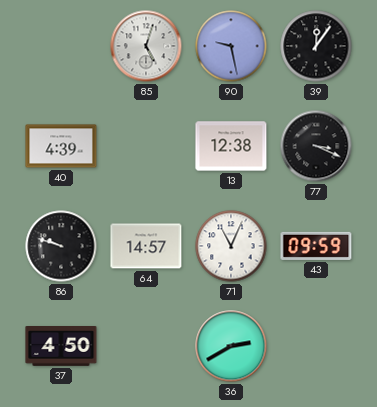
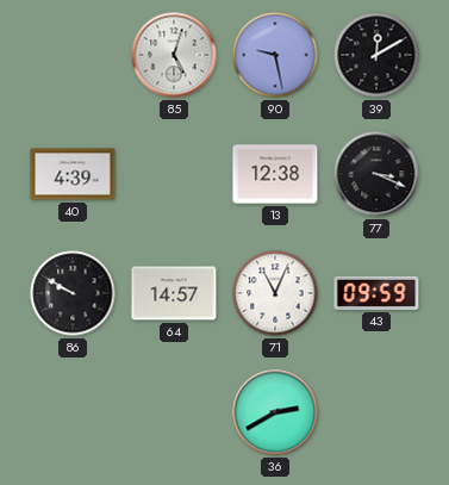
39: 12:06 -> 12:10
86: 9:48 -> 9:50
37: 4:50 -> none
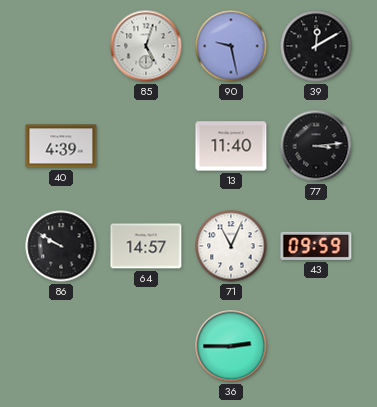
13: 12:38 -> 11:40
77: 3:19 -> 3:14
36: 2:40 -> 2:45
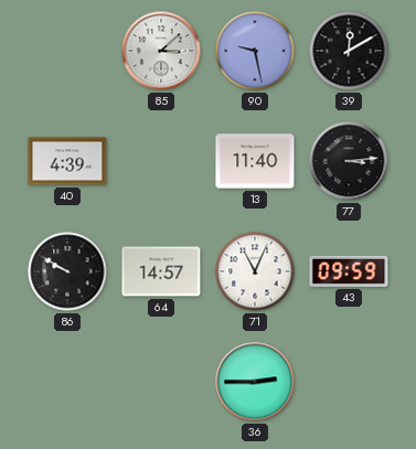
85: 5:03 -> 3:08
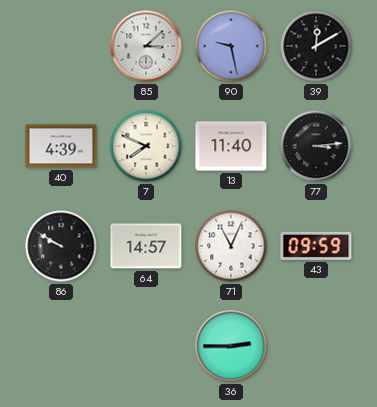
7: none -> 7:49
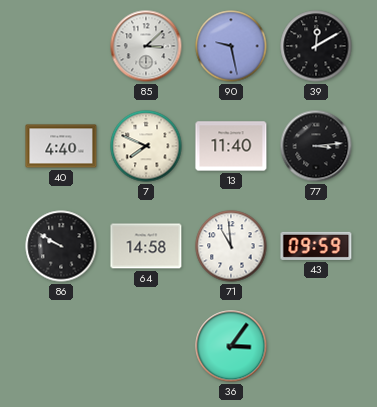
40: 4:39 -> 4:40
64: 14:57 -> 14:58
71: 11:04 -> 10:59
36: 2:45 -> 3:06
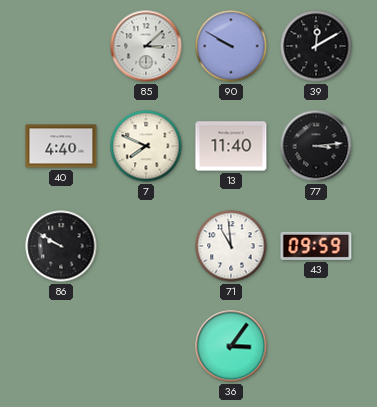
90: 9:28 -> 9:50
64: 14:58 -> none
